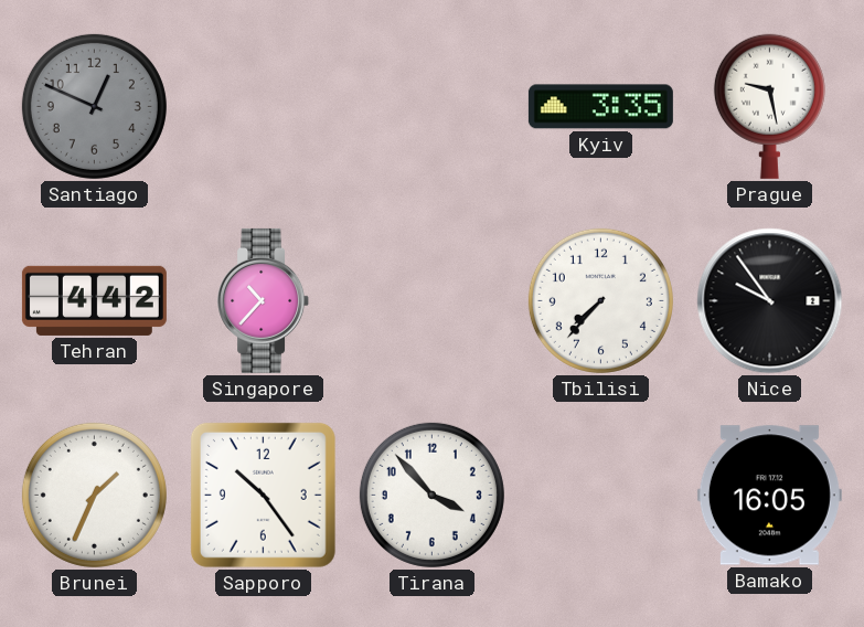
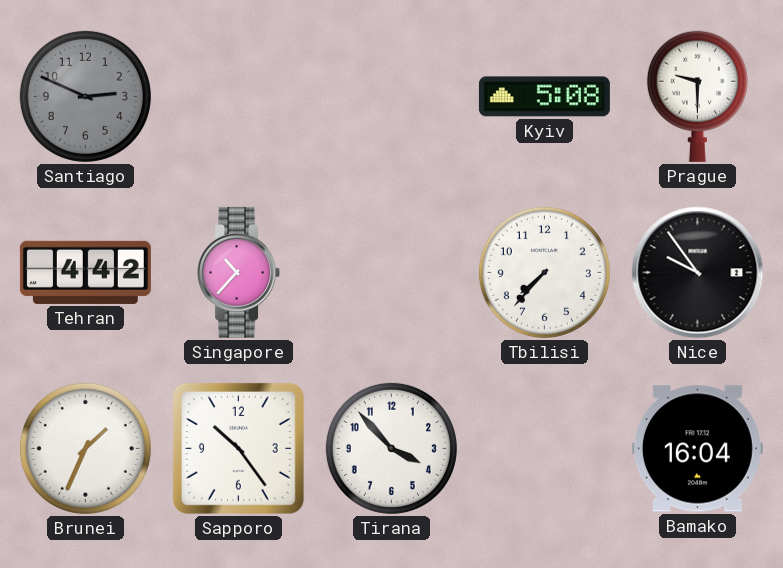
Santiago: 12:49 -> 2:49
Kyiv: 3:35 -> 5:08
Prague: 9:28 -> 9:30
Bamako: 16:05 -> 16:04
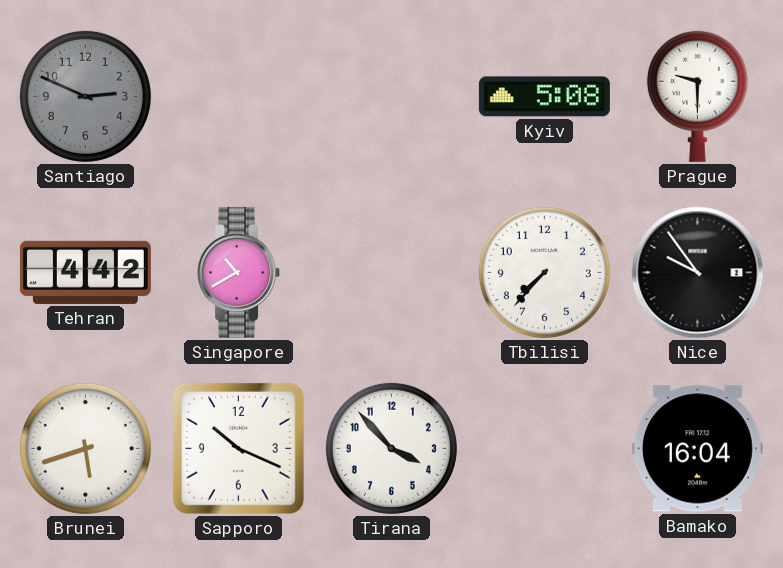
Singapore: 10:37 -> 10:40
Brunei: 1:34 -> 5:42
Sapporo: 10:24 -> 10:19
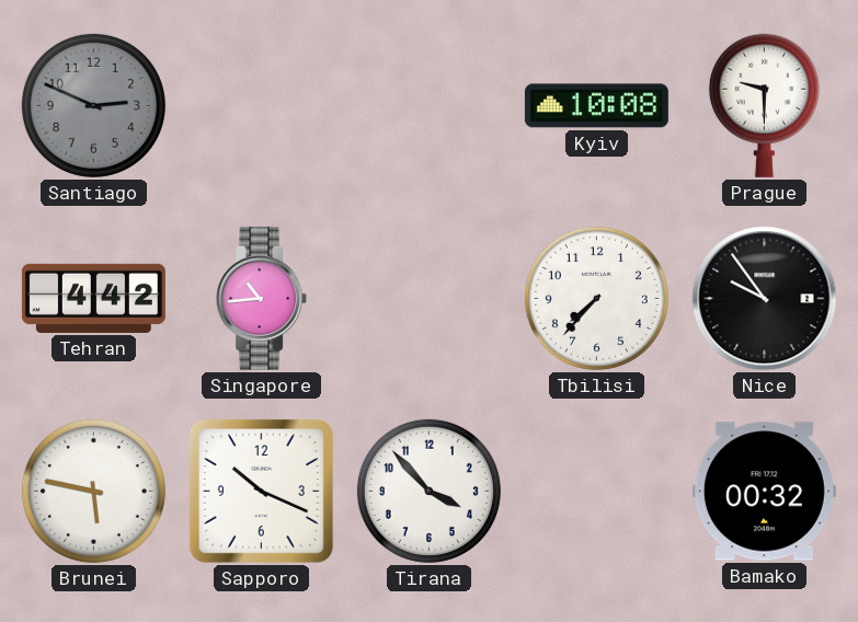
Kyiv: 5:08 -> 10:08
Singapore: 10:40 -> 10:44
Brunei: 5:42 -> 5:47
Bamako: 16:04 -> 00:32
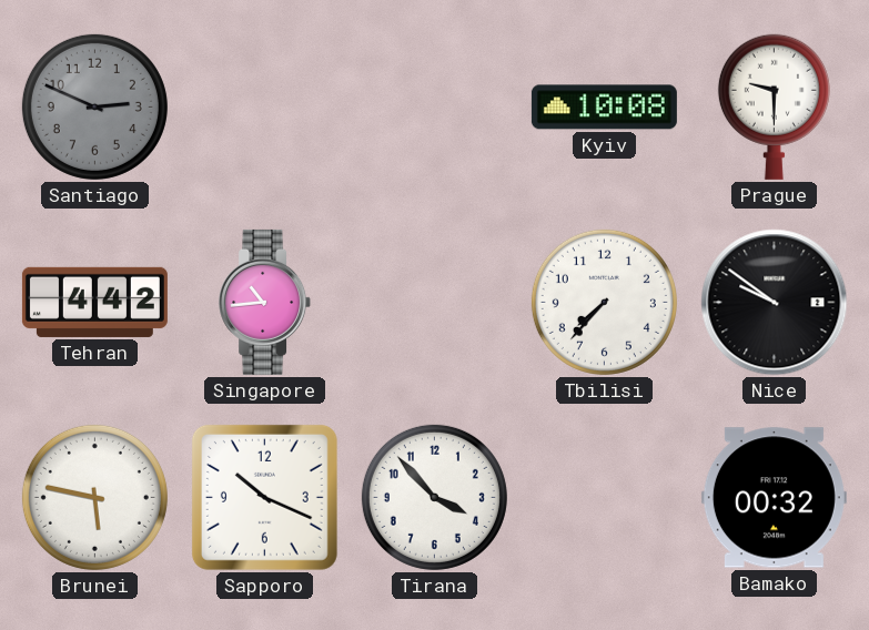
Nice: 9:54 -> 9:51
